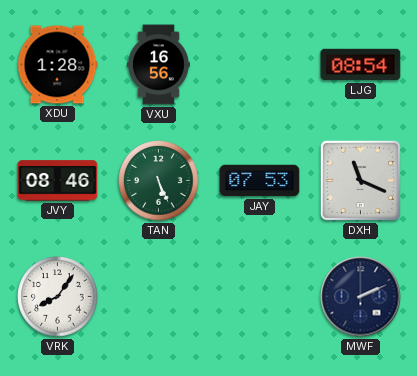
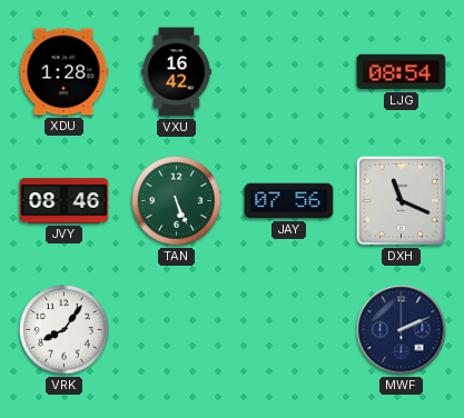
VXU: 16:56 -> 16:42
JAY: 07:53 -> 07:56
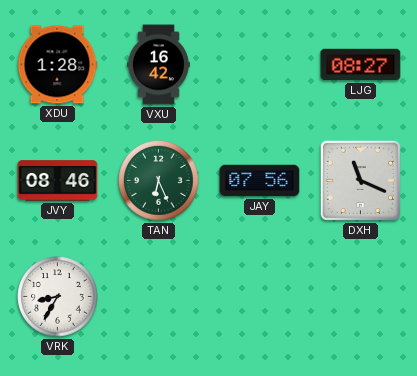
LJG: 08:54 -> 08:27
TAN: 5:26 -> 6:26
VRK: 8:06 -> 8:35
MWF: 2:11 -> none
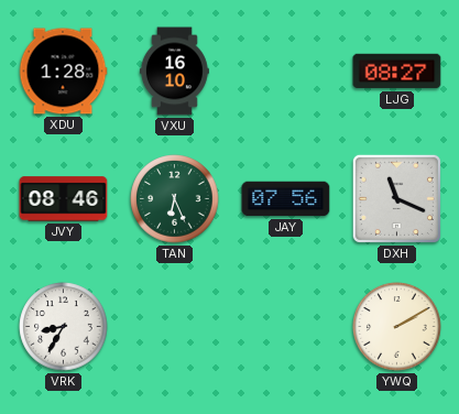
VXU: 16:42 -> 16:10
YWQ: none -> 2:10
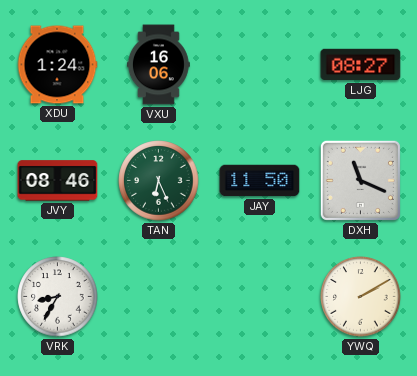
XDU: 1:28 -> 1:24
VXU: 16:10 -> 16:06
JAY: 07:56 -> 11:50
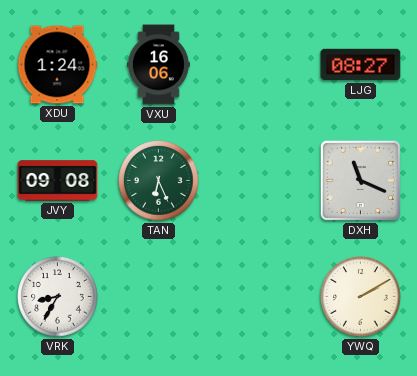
JVY: 08:46 -> 09:08
JAY: 11:50 -> none
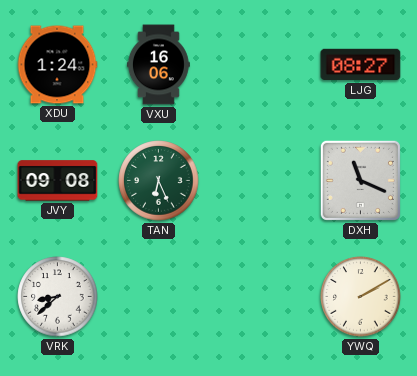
VRK: 8:35 -> 8:38
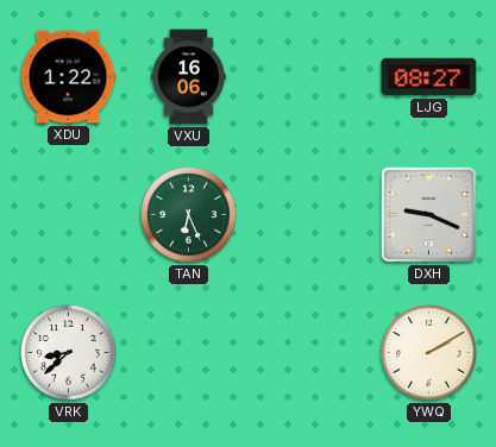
XDU: 1:24 -> 1:22
JVY: 09:08 -> none
DXH: 11:19 -> 9:19
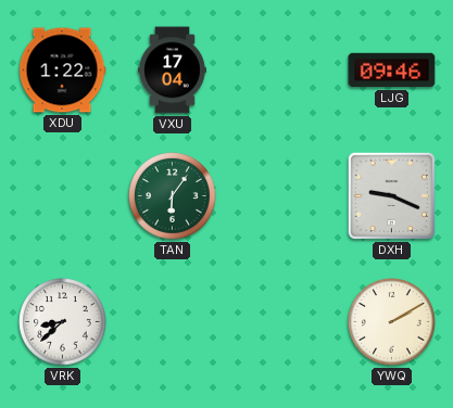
VXU: 16:06 -> 17:04
LJG: 08:27 -> 09:46
TAN: 6:26 -> 6:06
